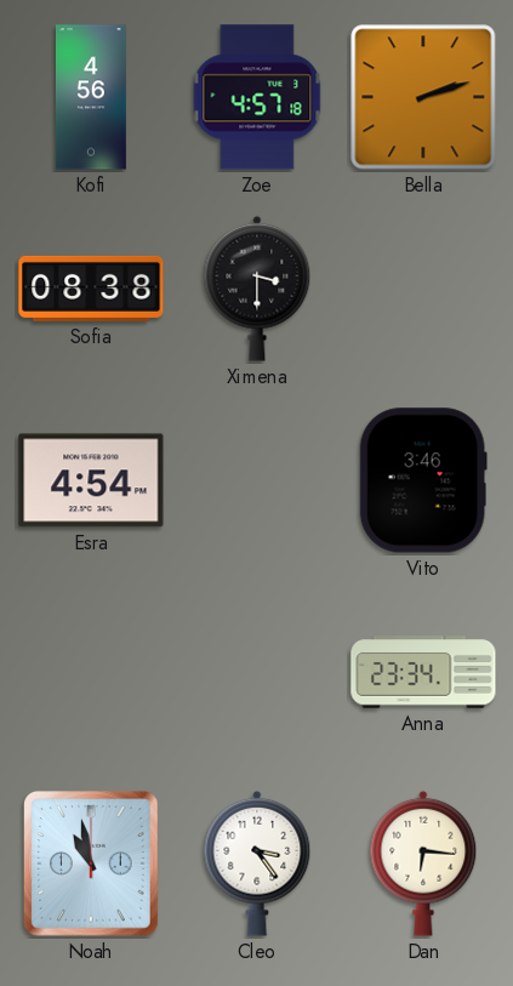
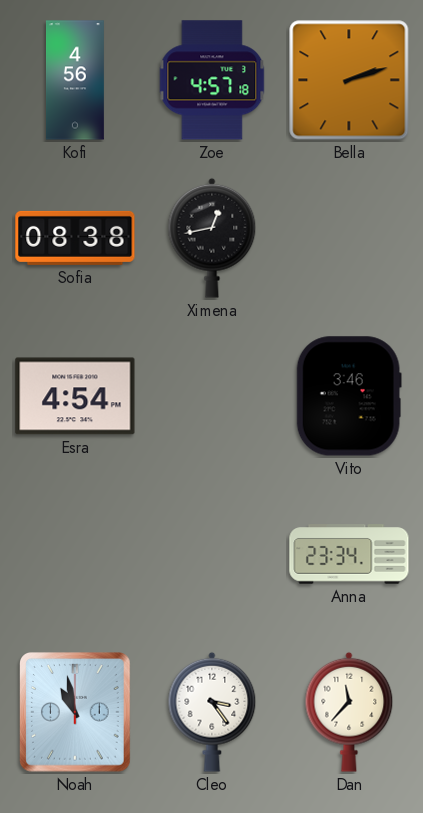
Ximena: 3:30 -> 12:43
Dan: 6:16 -> 11:37
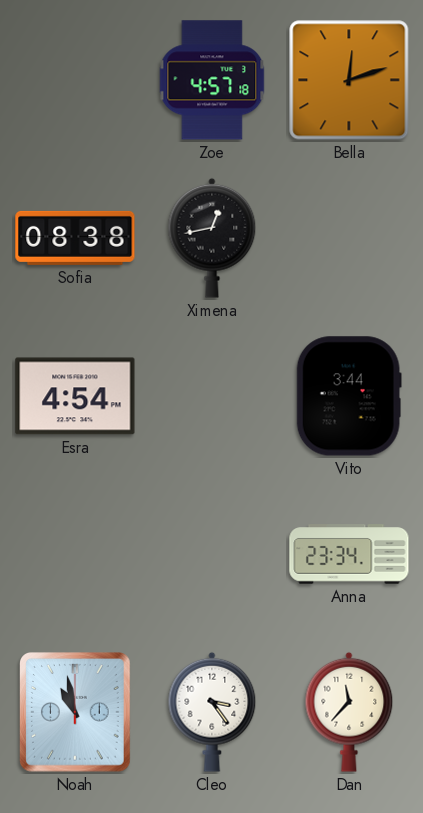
Kofi: 4:56 -> none
Bella: 2:12 -> 12:12
Vito: 3:46 -> 3:44
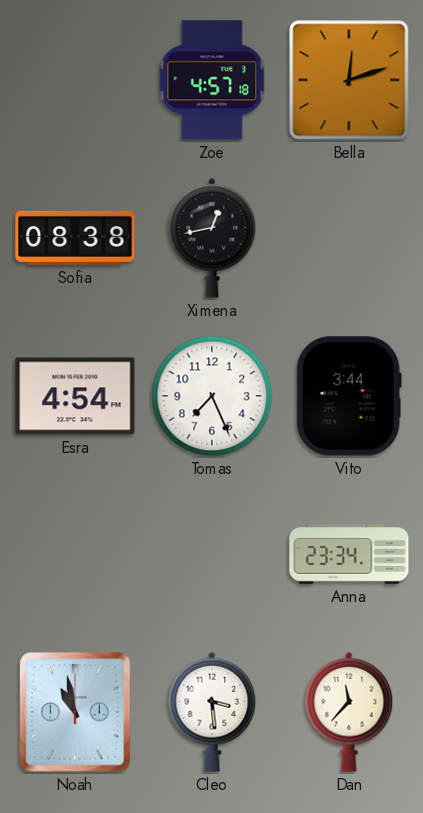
Tomas: none -> 7:26
Cleo: 3:24 -> 3:29
